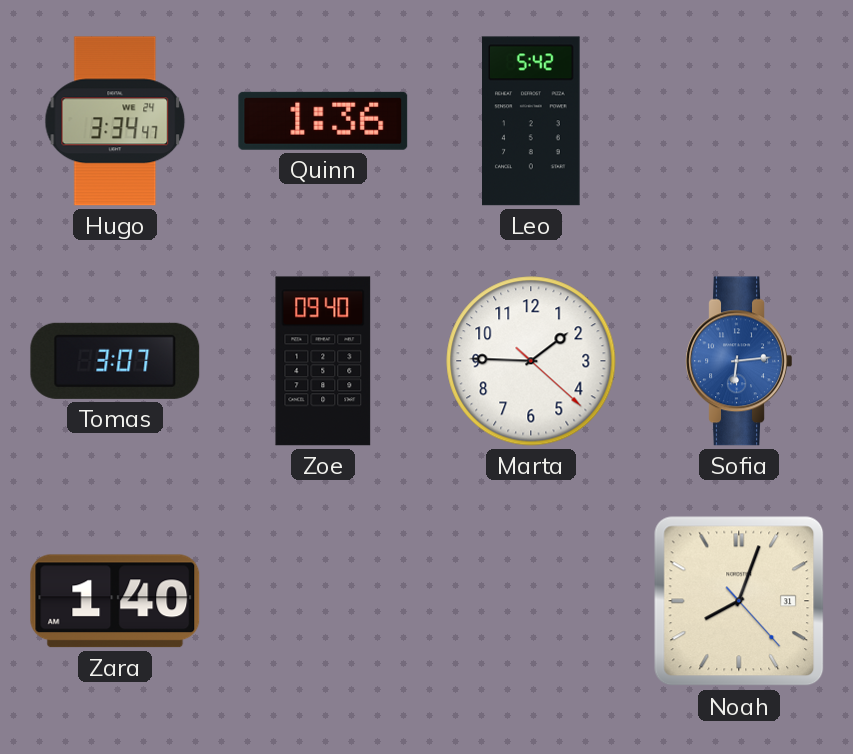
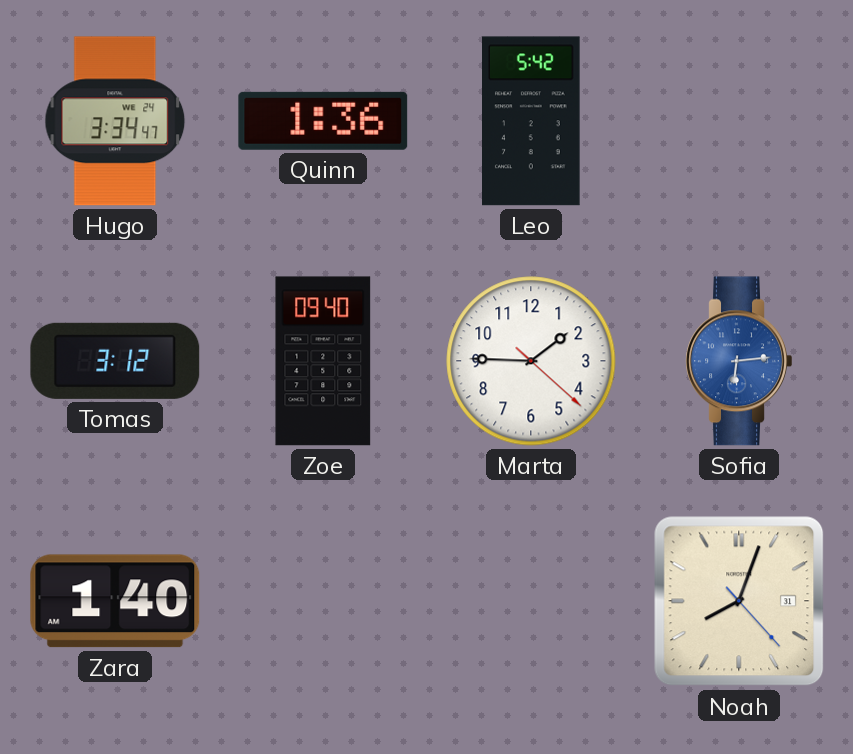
Tomas: 3:07 -> 3:12
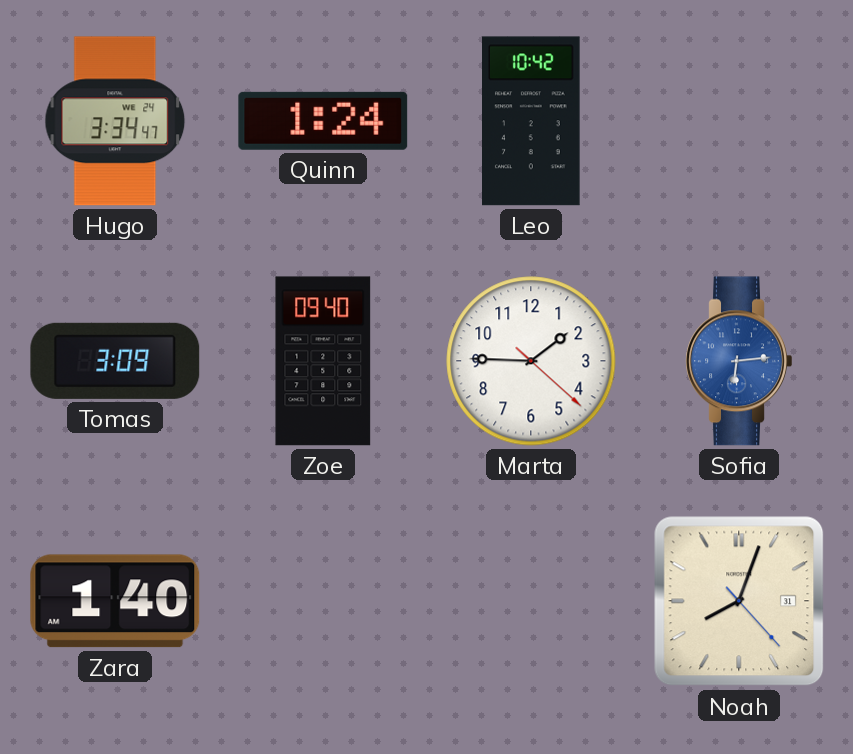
Quinn: 1:36 -> 1:24
Leo: 5:42 -> 10:42
Tomas: 3:12 -> 3:09
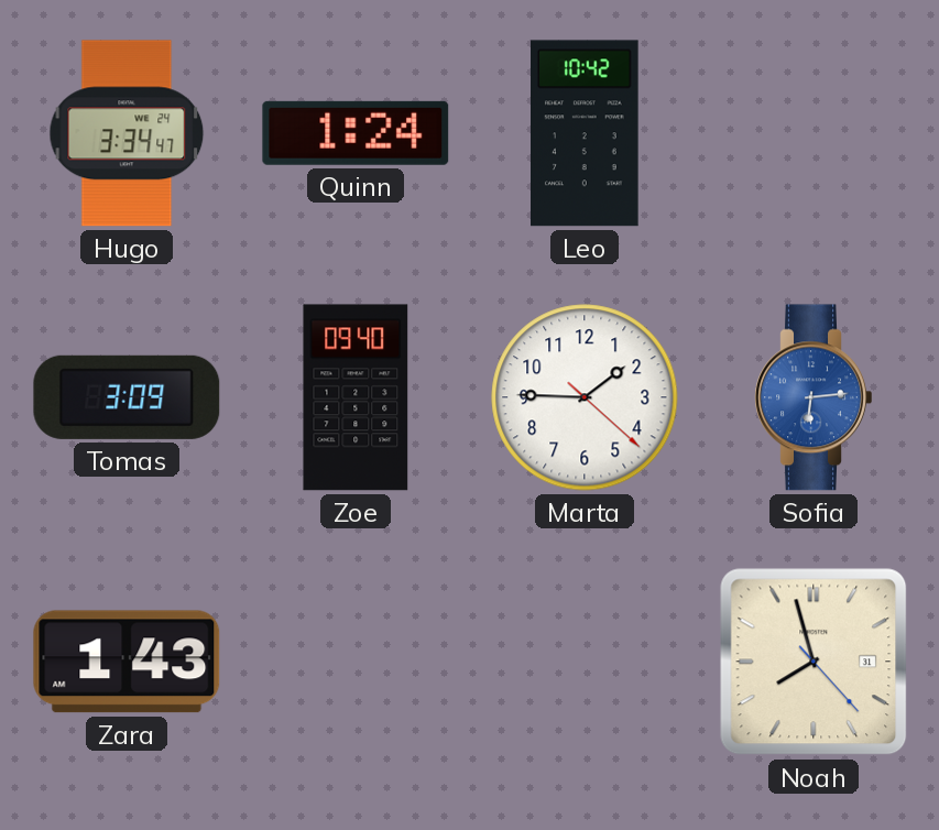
Zara: 1:40 -> 1:43
Noah: 8:03 -> 7:57
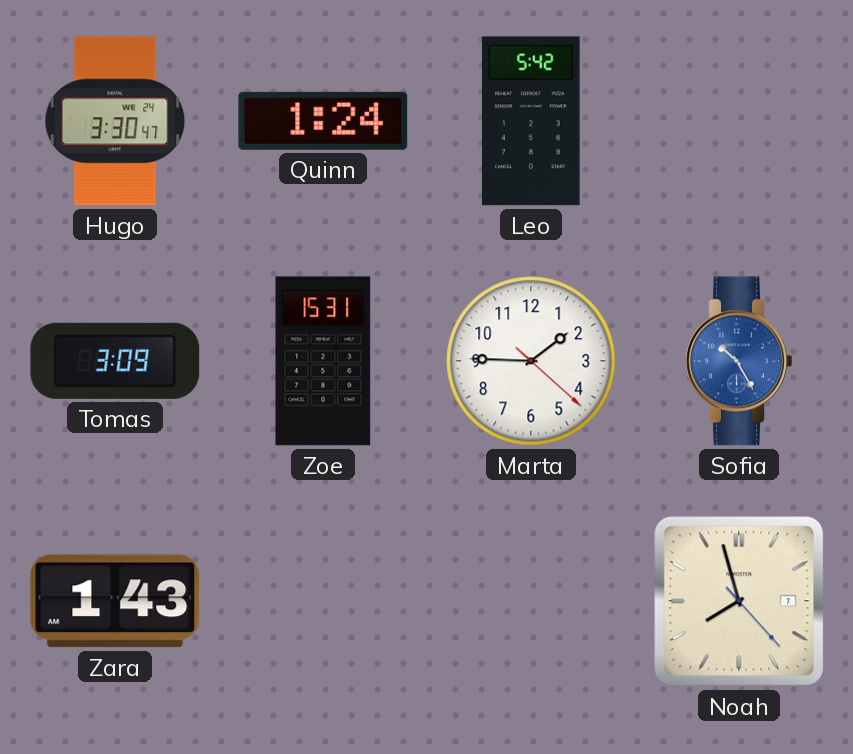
Hugo: 3:34 -> 3:30
Leo: 10:42 -> 5:42
Zoe: 09:40 -> 15:31
Sofia: 6:14 -> 10:25
Noah date: 31 -> 7
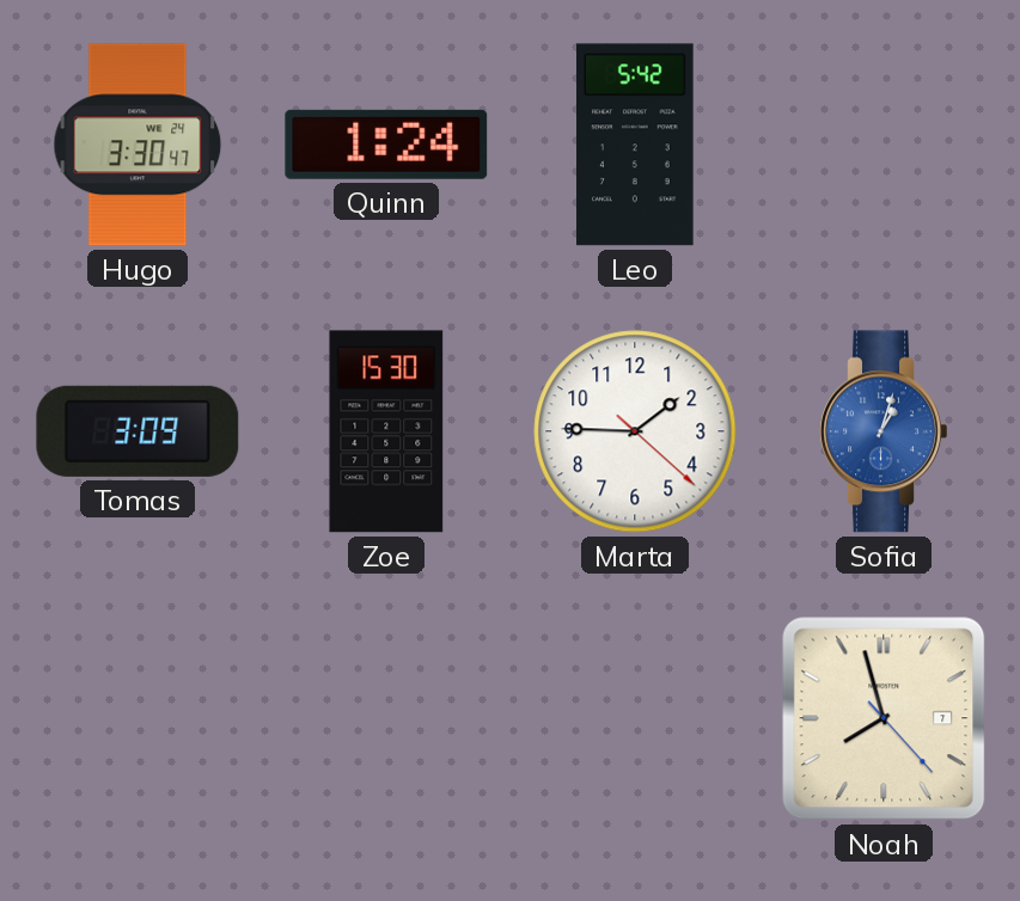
Zoe: 15:31 -> 15:30
Sofia: 10:25 -> 1:03
Zara: 1:43 -> none
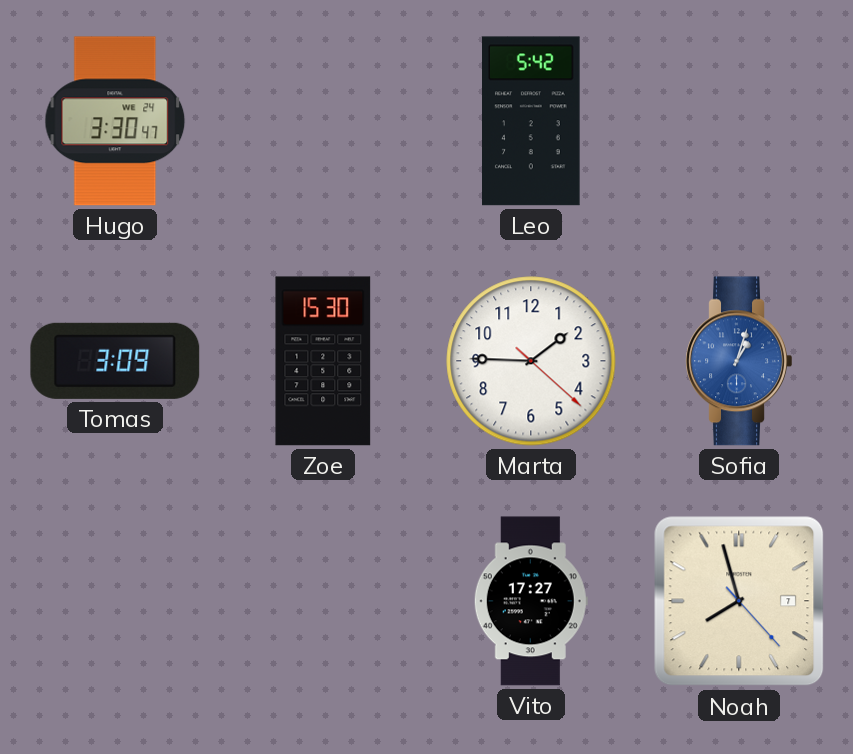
Quinn: 1:24 -> none
Vito: none -> 17:27
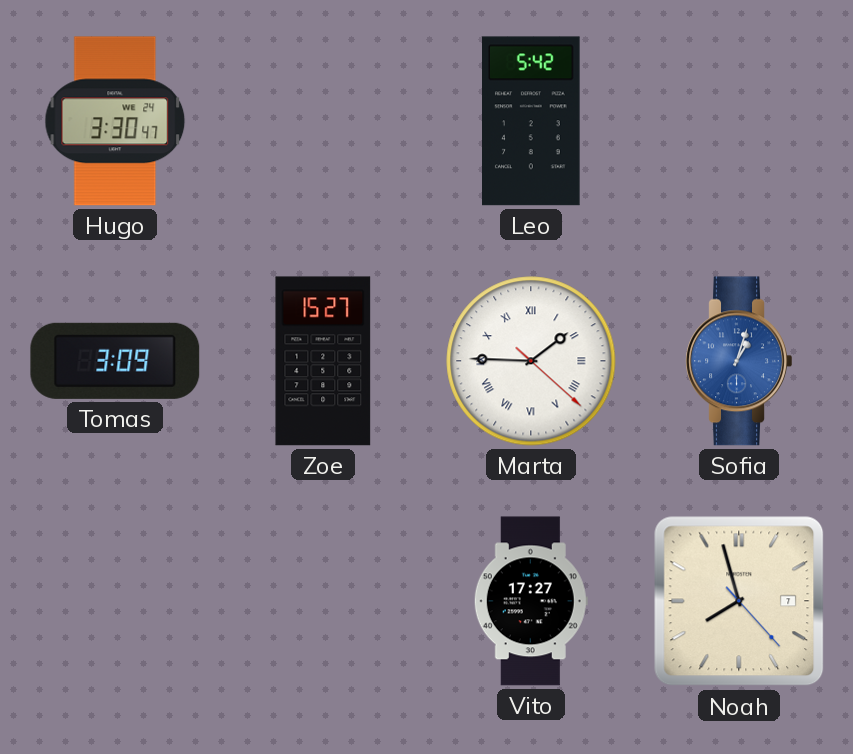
Zoe: 15:30 -> 15:27
Marta numerals: Arabic -> Roman
